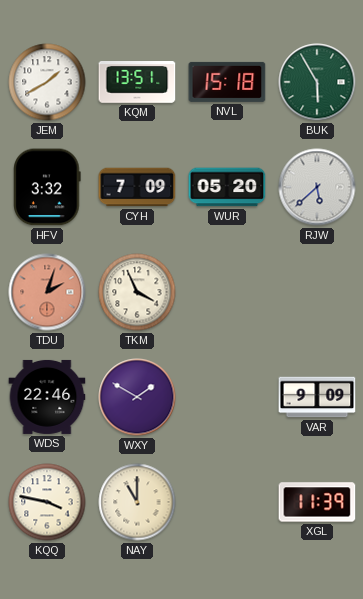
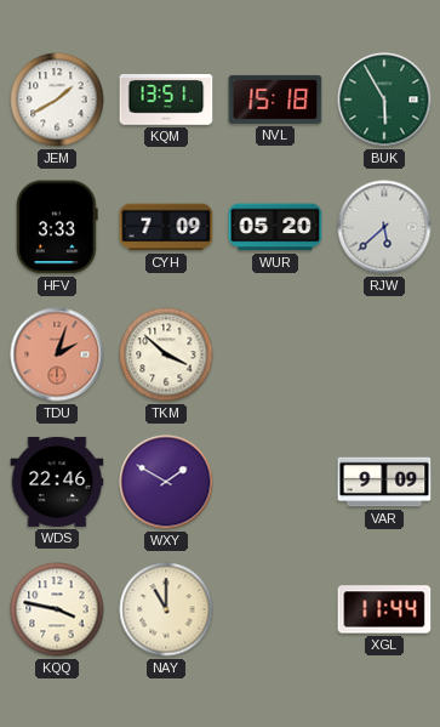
HFV: 3:32 -> 3:33
TKM: 3:56 -> 3:52
XGL: 11:39 -> 11:44
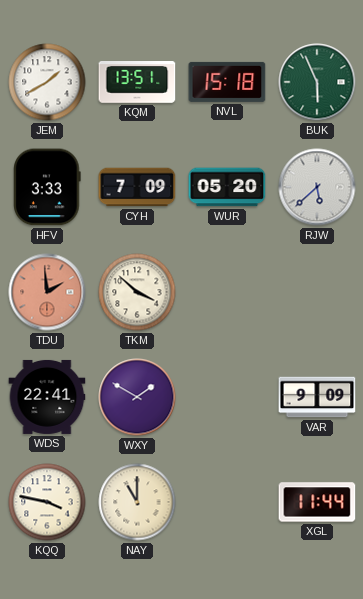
BUK: 5:55 -> 5:56
TDU: 2:03 -> 1:59
WDS: 22:46 -> 22:41
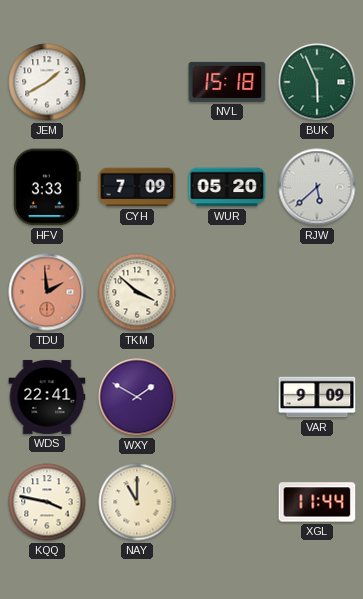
KQM: 13:51 -> none
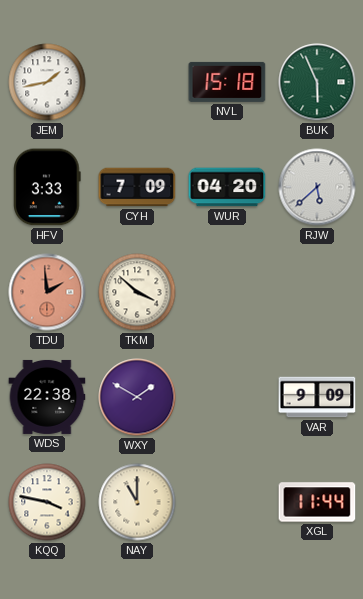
JEM: 1:40 -> 1:43
WUR: 05:20 -> 04:20
WDS: 22:41 -> 22:38
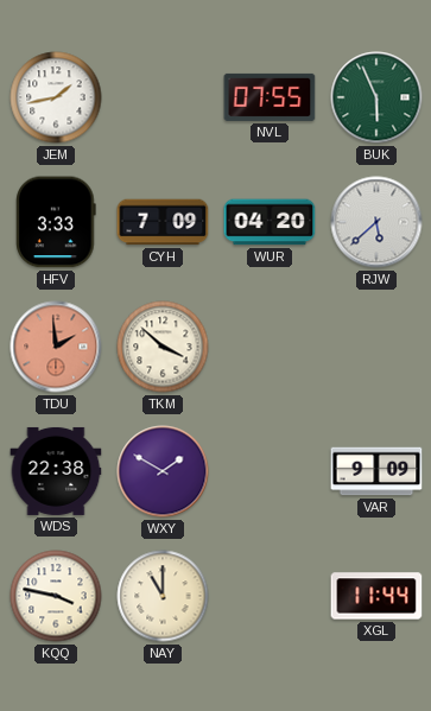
NVL: 15:18 -> 07:55
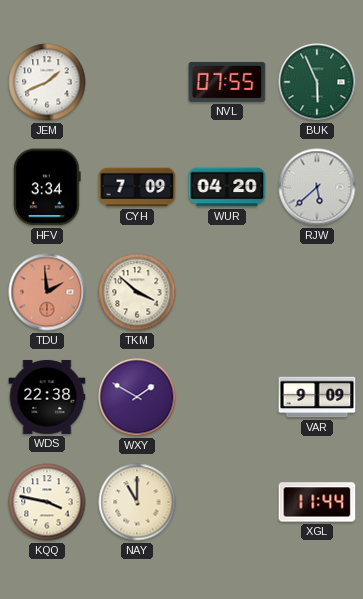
JEM: 1:43 -> 1:41
HFV: 3:33 -> 3:34
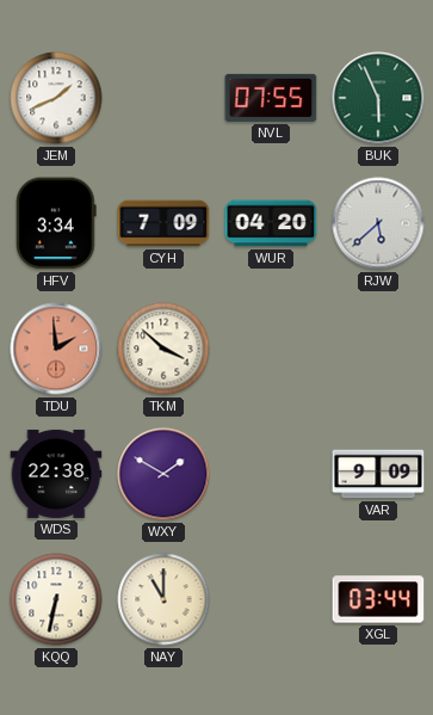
KQQ: 3:47 -> 6:32
XGL: 11:44 -> 03:44
